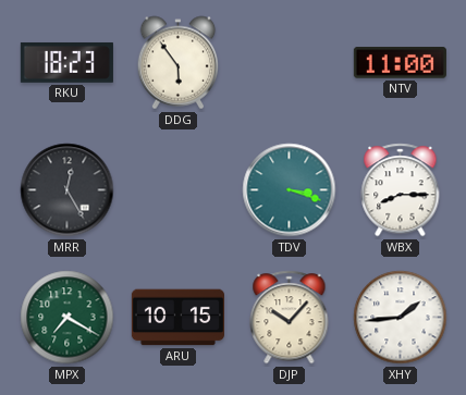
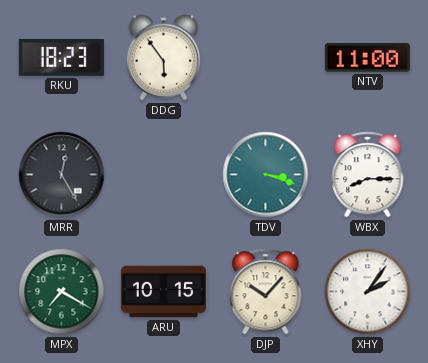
XHY: 1:44 -> 2:06
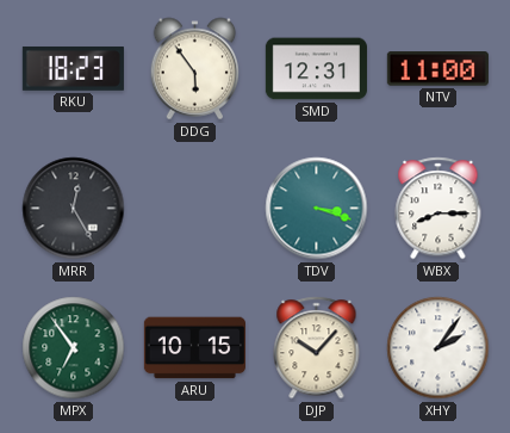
SMD: none -> 12:31
MPX: 7:20 -> 6:54
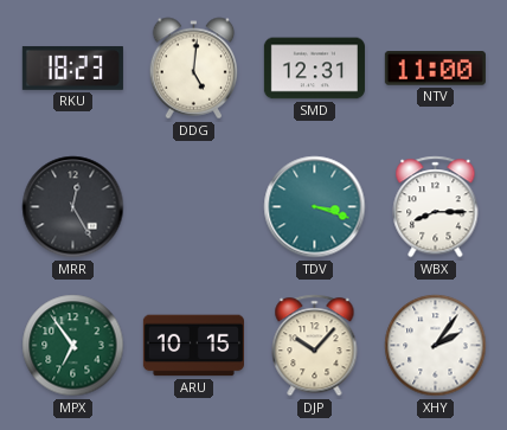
DDG: 5:54 -> 5:01
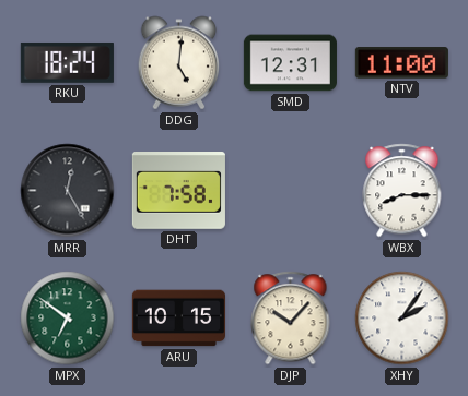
RKU: 18:23 -> 18:24
DHT: none -> 7:58
TDV: 3:18 -> none
MPX: 6:54 -> 6:51
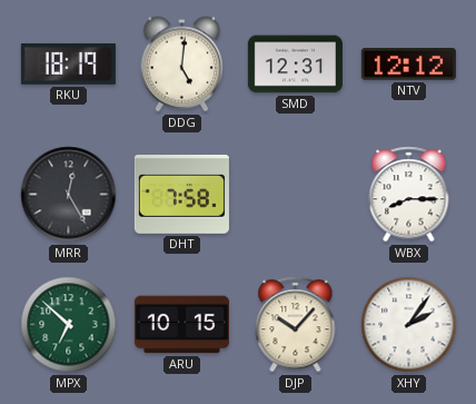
RKU: 18:24 -> 18:19
NTV: 11:00 -> 12:12
MPX: 6:51 -> 6:52
